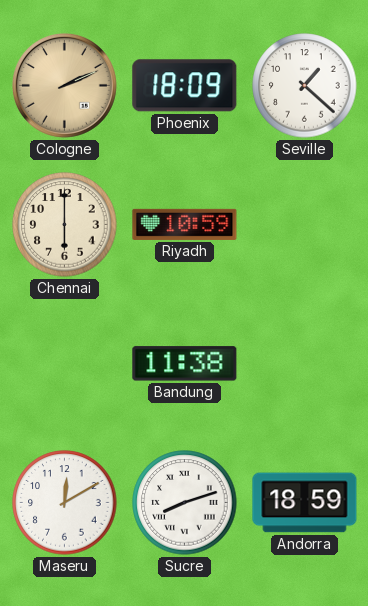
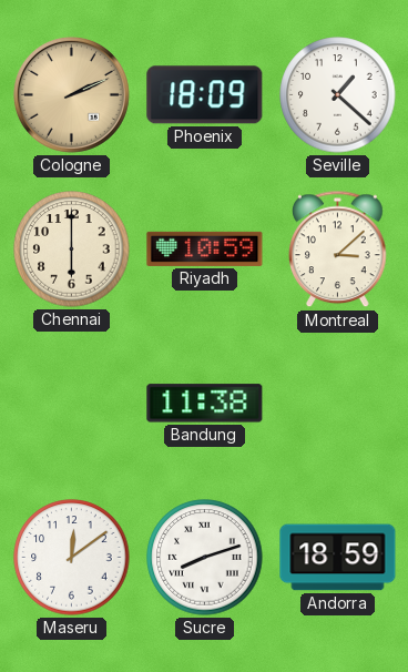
Montreal: none -> 3:08
Maseru: 12:10 -> 12:09
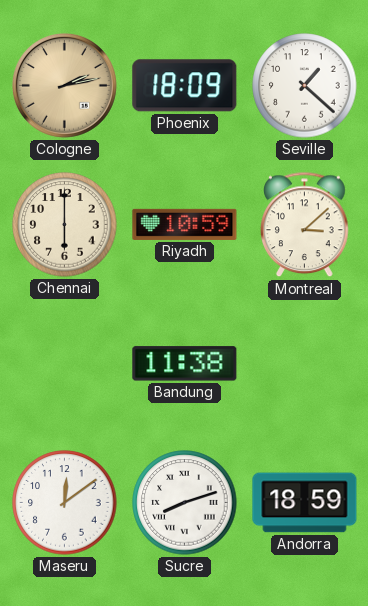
Cologne: 2:11 -> 2:13
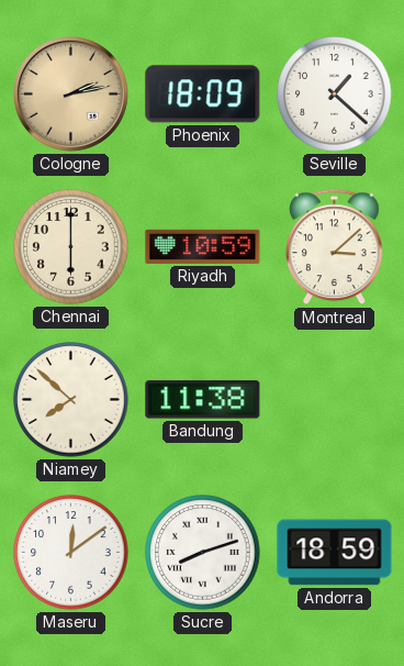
Niamey: none -> 7:52
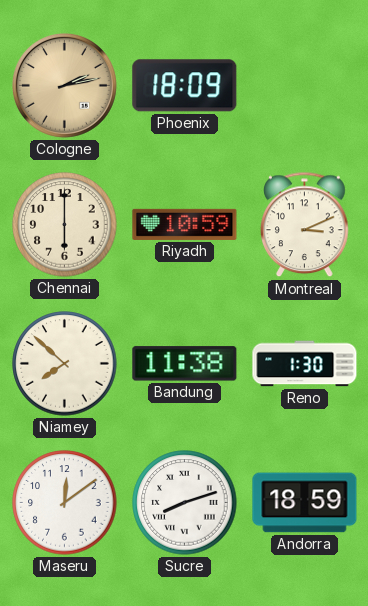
Seville: 1:22 -> none
Montreal: 3:08 -> 3:11
Reno: none -> 1:30
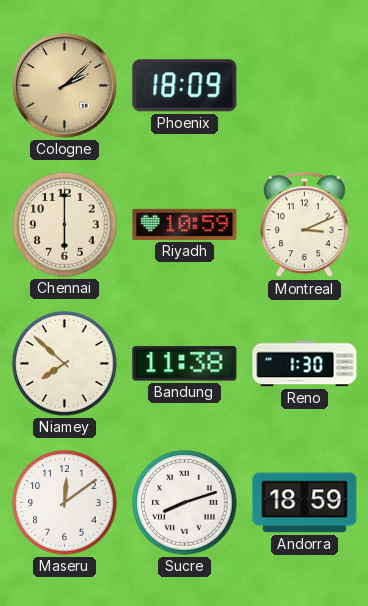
Cologne: 2:13 -> 2:08
